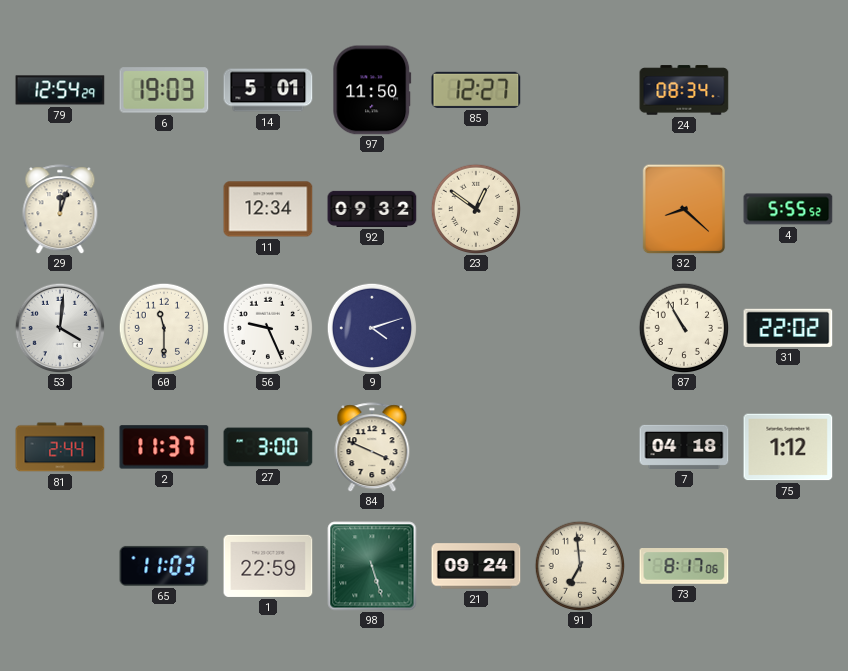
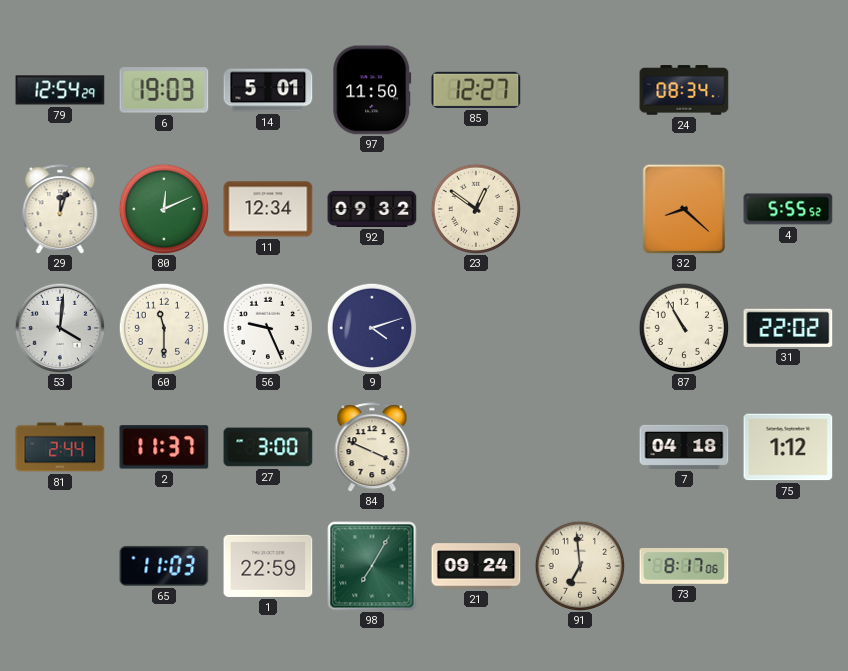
80: none -> 12:11
98: 5:27 -> 7:05
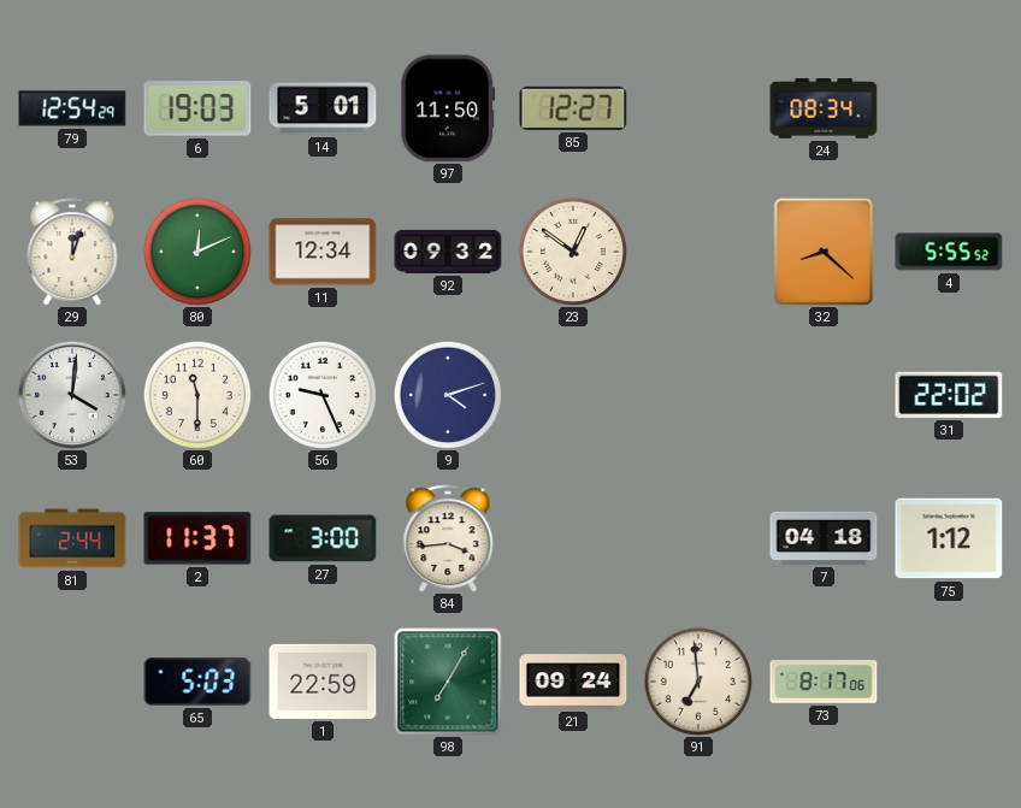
87: 10:55 -> none
84: 3:49 -> 3:44
65: 11:03 -> 5:03
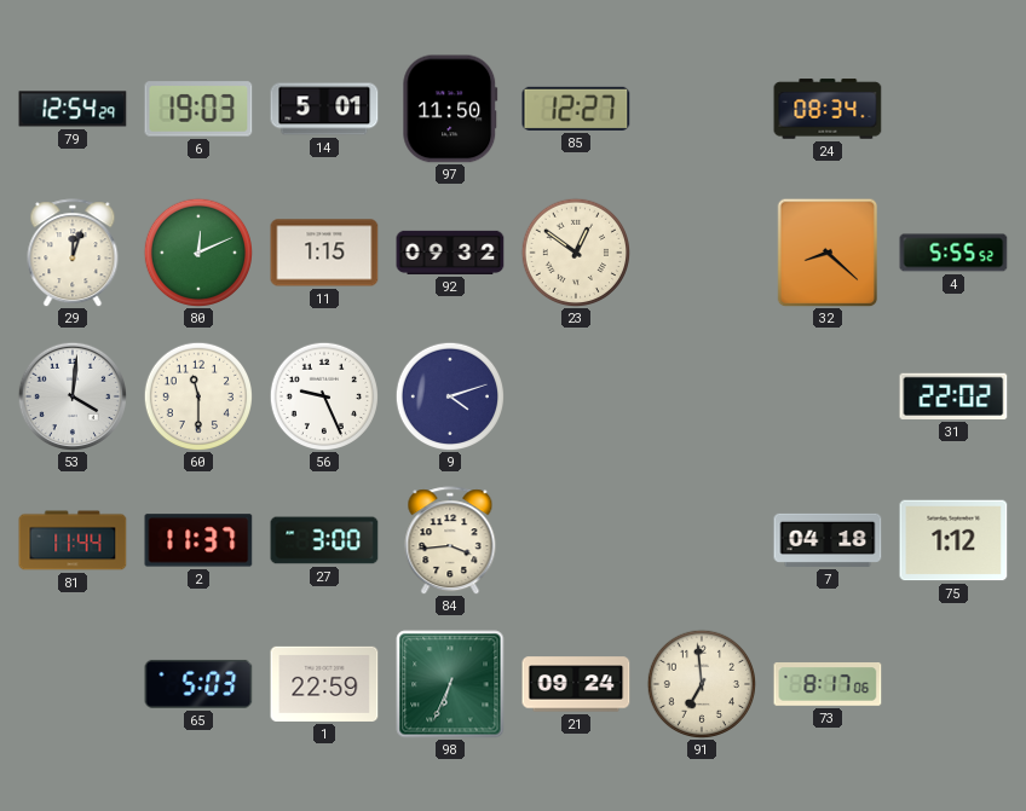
11: 12:34 -> 1:15
81: 2:44 -> 11:44
98: 7:05 -> 6:34
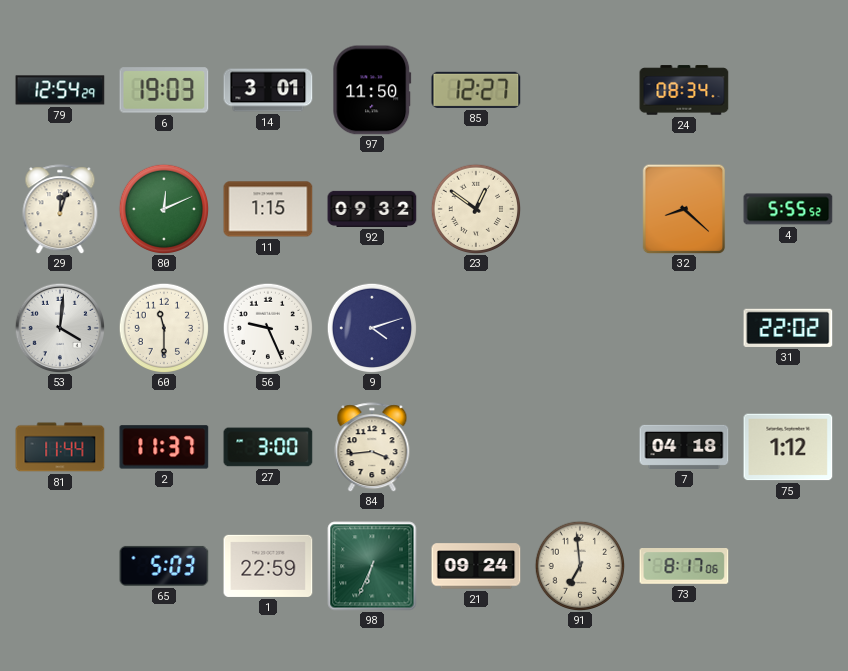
14: 5:01 -> 3:01
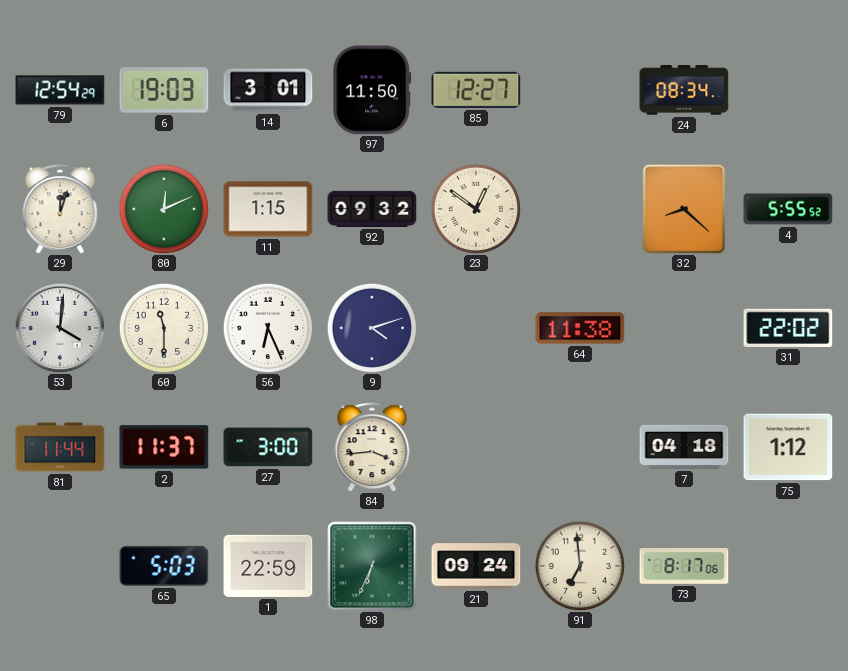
56: 9:26 -> 6:26
64: none -> 11:38
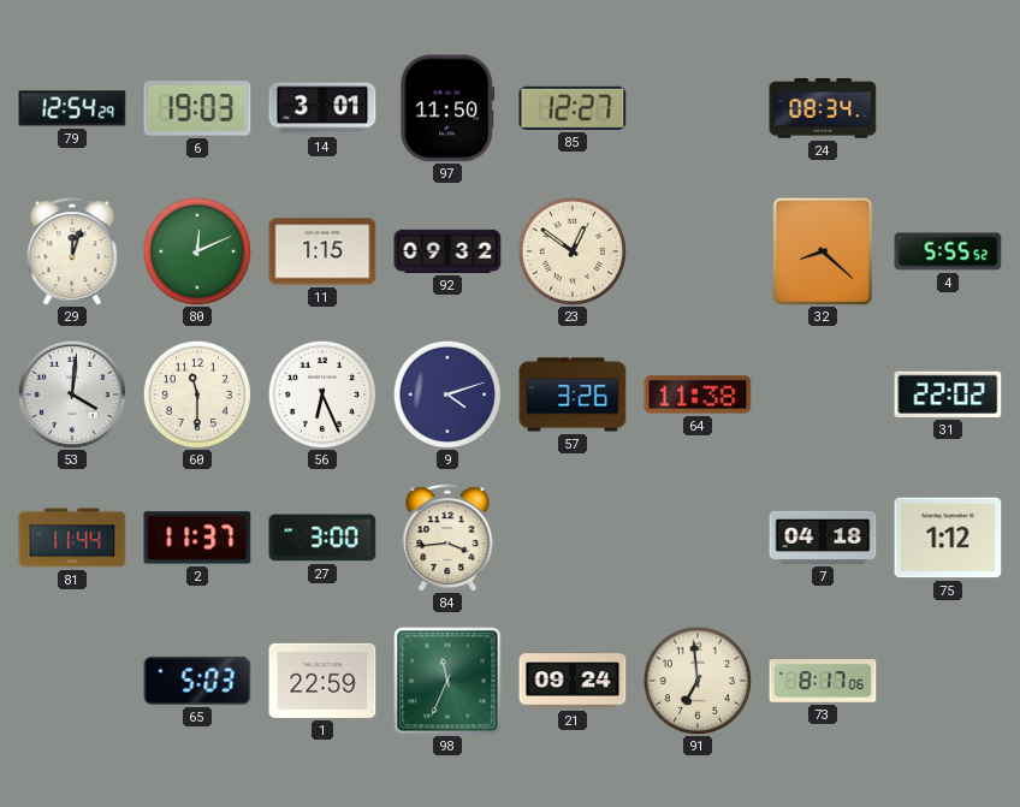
57: none -> 3:26
98: 6:34 -> 11:34
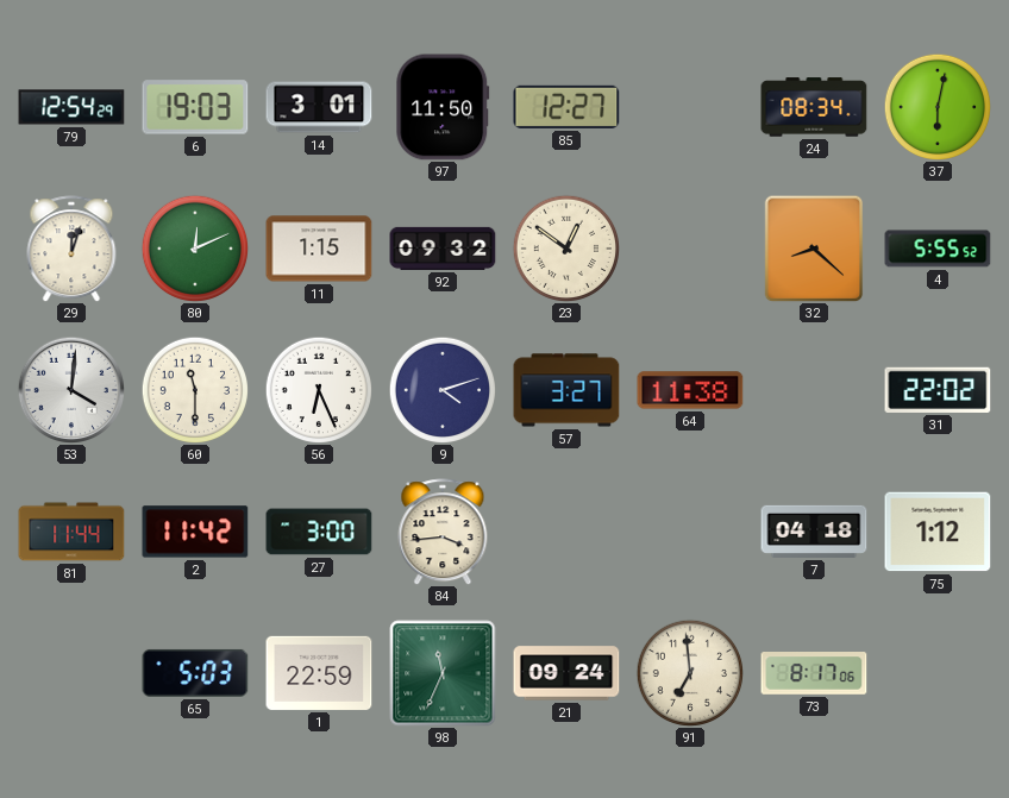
37: none -> 6:02
57: 3:26 -> 3:27
2: 11:37 -> 11:42
